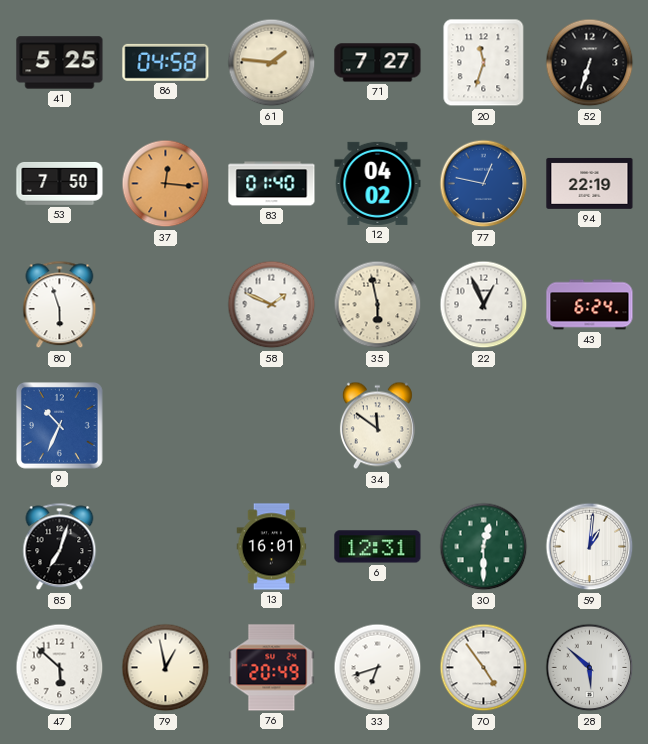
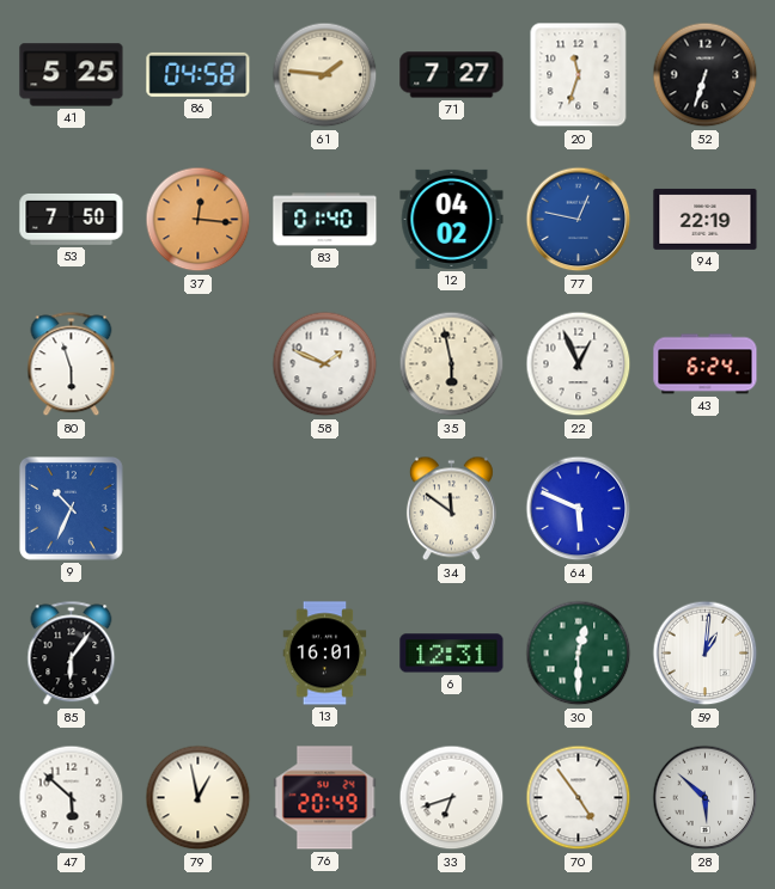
64: none -> 5:49
85: 7:03 -> 6:06
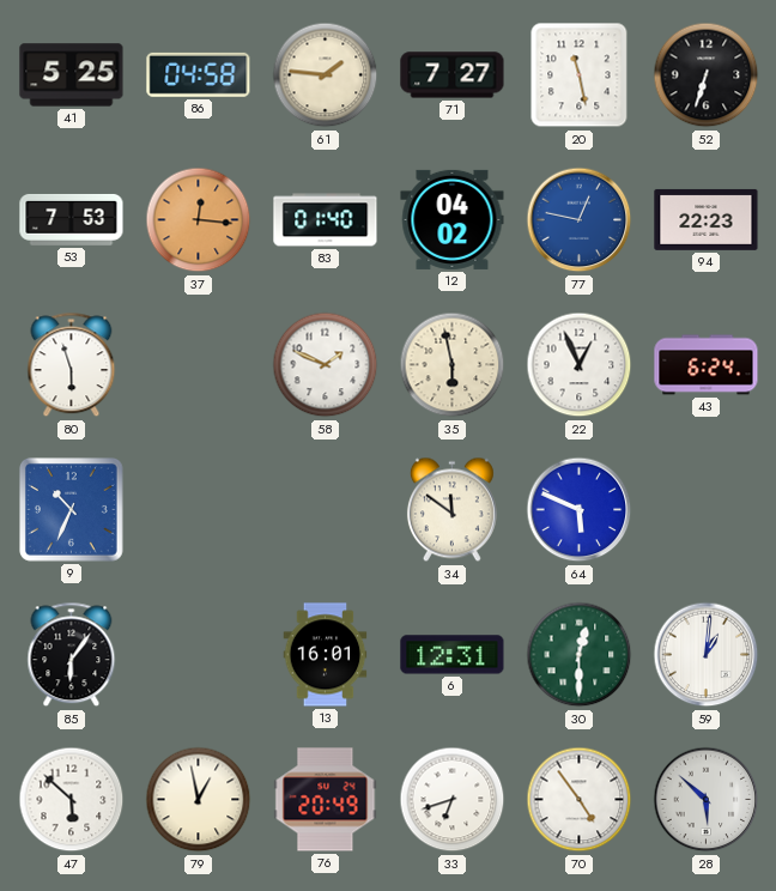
20: 11:33 -> 11:28
53: 7:50 -> 7:53
94: 22:19 -> 22:23
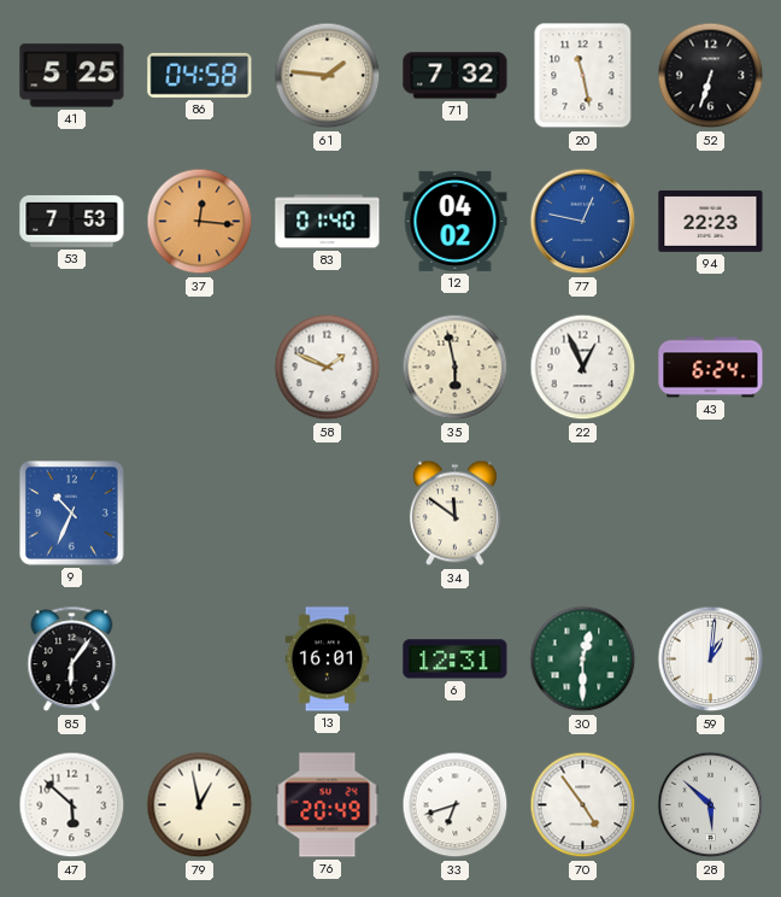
71: 7:27 -> 7:32
80: 5:57 -> none
64: 5:49 -> none
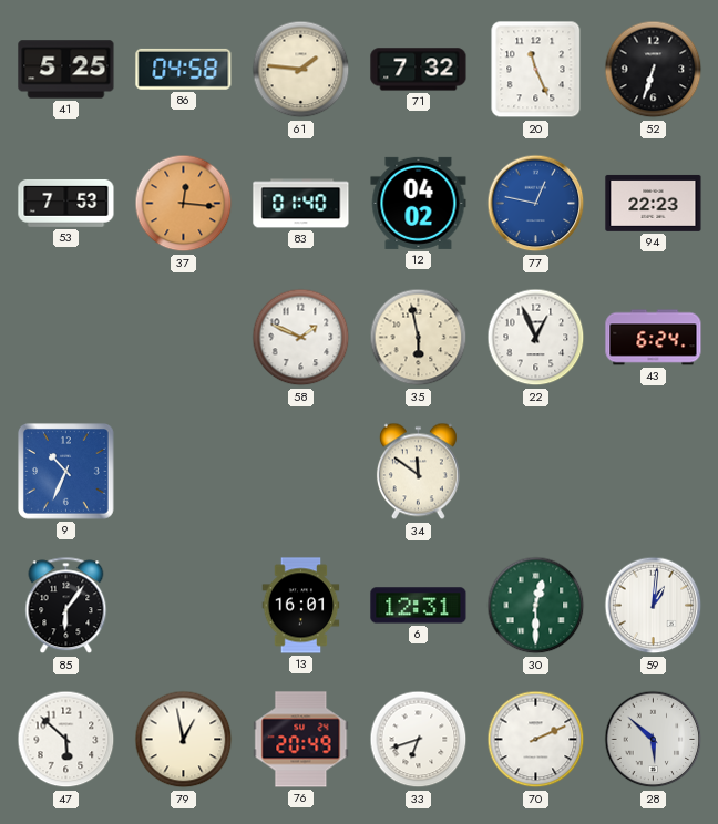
20: 11:28 -> 11:26
70: 4:54 -> 2:11
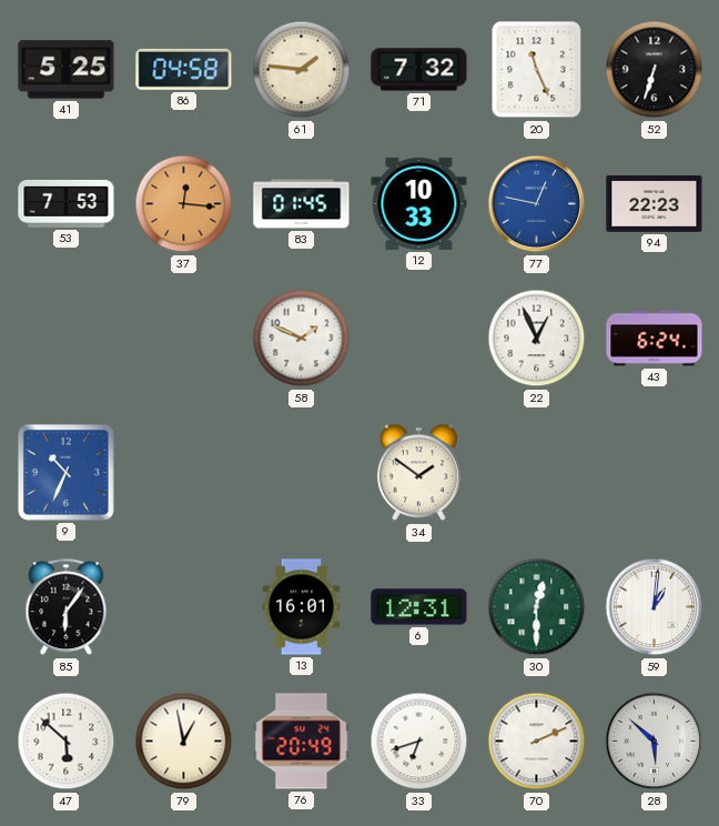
83: 01:40 -> 01:45
12: 04:02 -> 10:33
35: 5:58 -> none
34: 11:51 -> 1:51
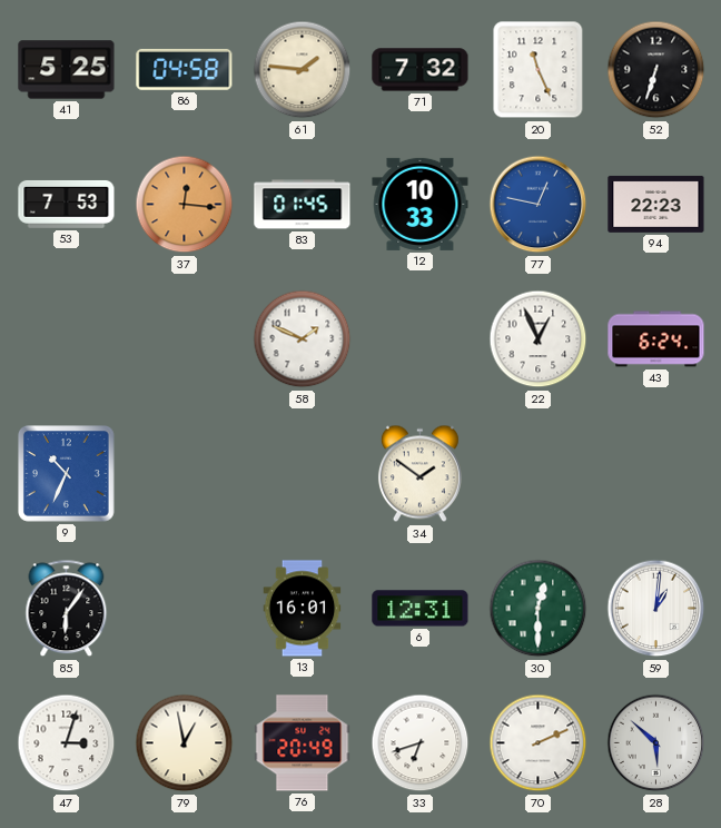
47: 5:52 -> 3:03
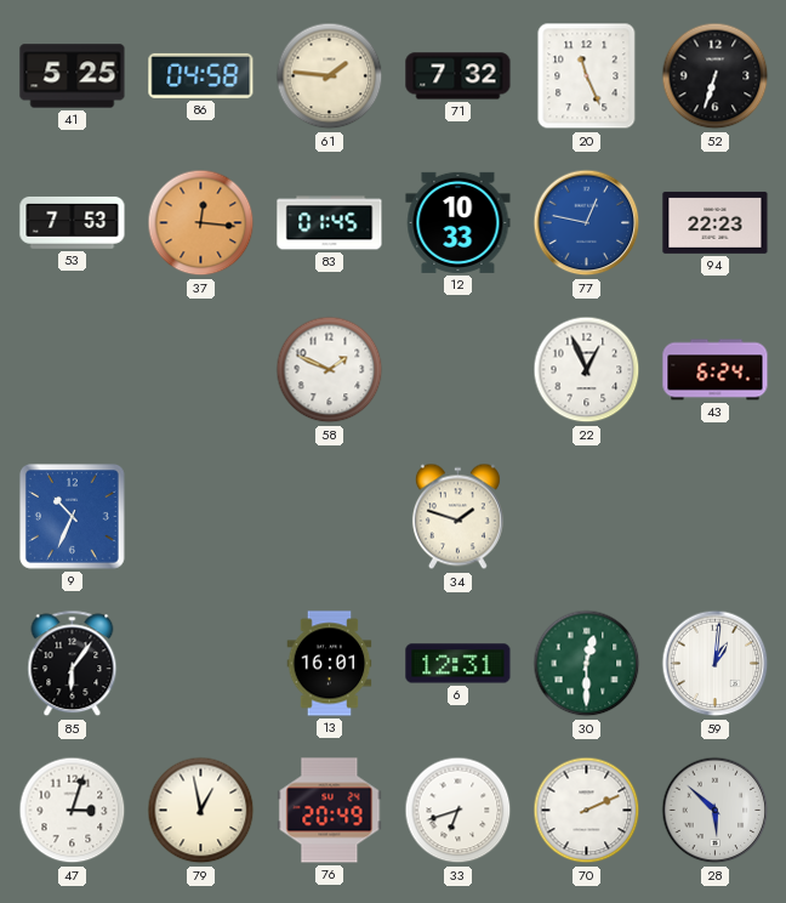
34: 1:51 -> 1:48
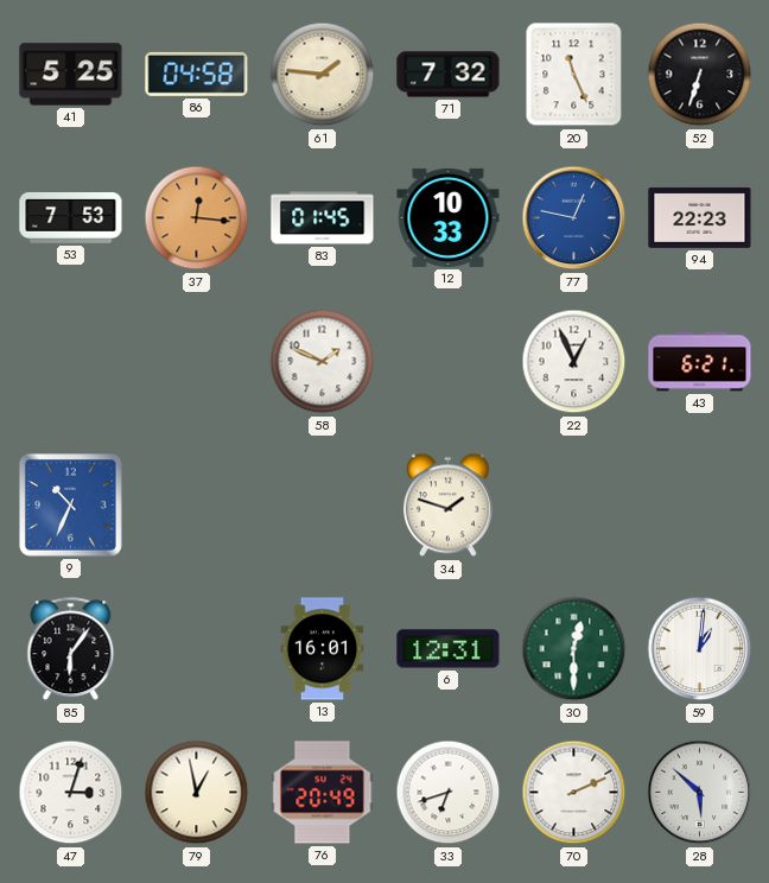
43: 6:24 -> 6:21
